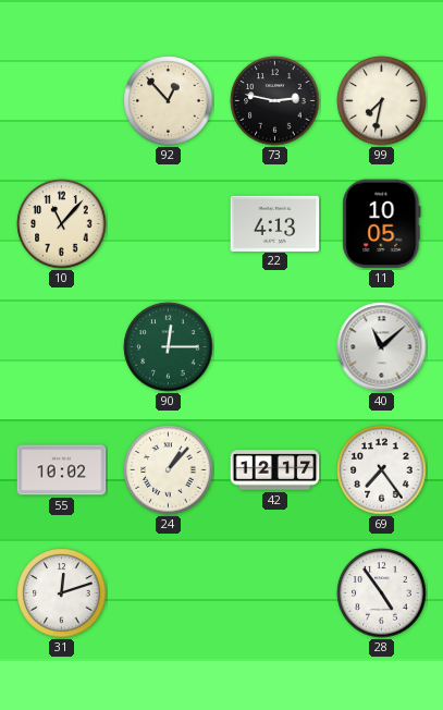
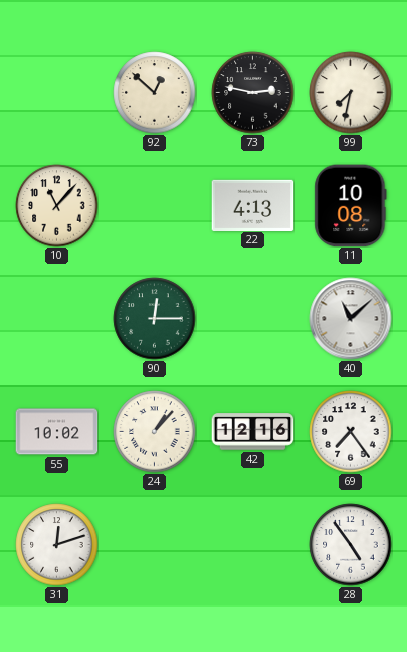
92: 12:53 -> 12:52
11: 10:05 -> 10:08
42: 12:17 -> 12:16
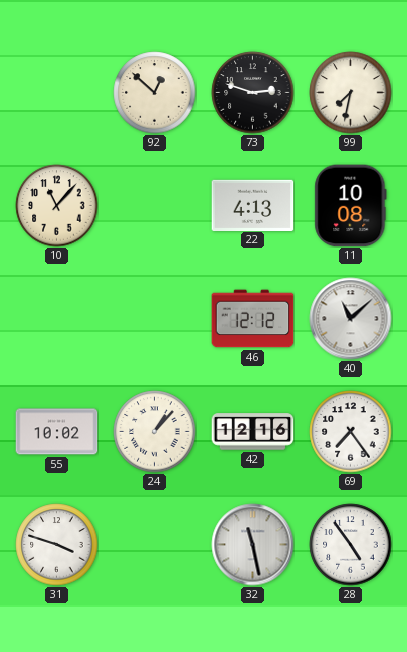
73: 2:47 -> 2:48
90: 12:15 -> none
46: none -> 12:12
31: 12:12 -> 3:48
32: none -> 11:28
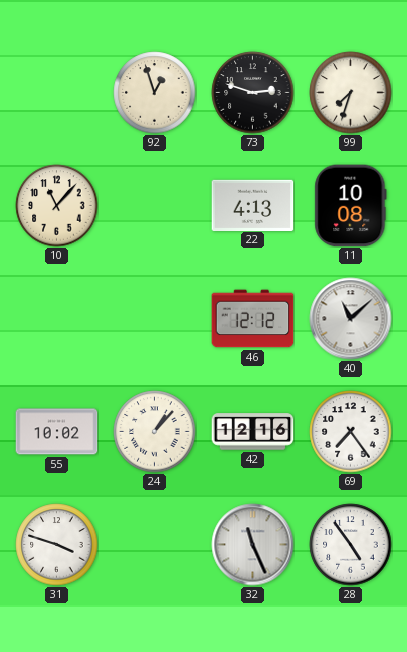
92: 12:52 -> 12:57
99: 7:32 -> 7:33
32: 11:28 -> 11:26
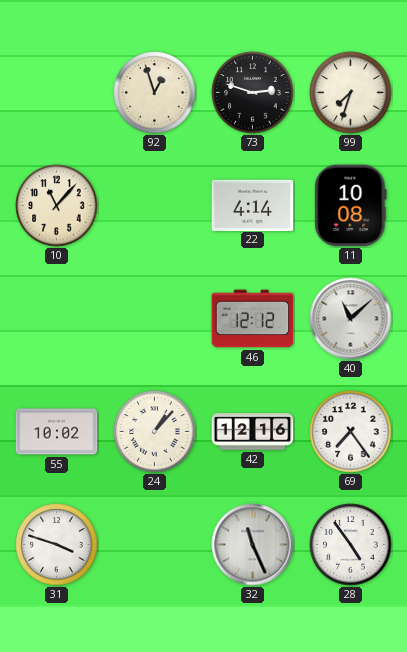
22: 4:13 -> 4:14
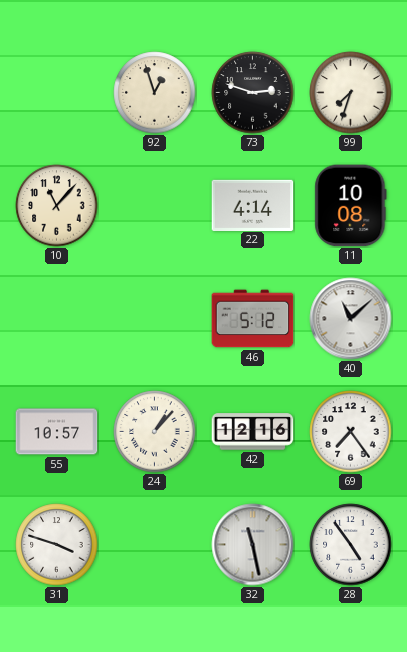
46: 12:12 -> 5:12
55: 10:02 -> 10:57
32: 11:26 -> 11:28
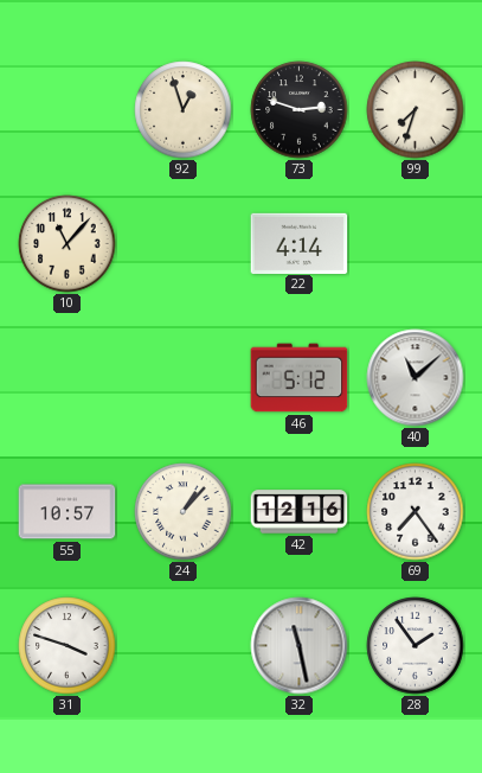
11: 10:08 -> none
28: 4:54 -> 1:54
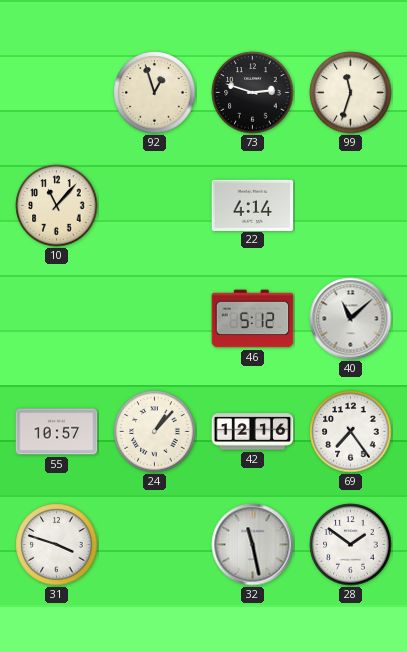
99: 7:33 -> 11:33
28: 1:54 -> 1:51
